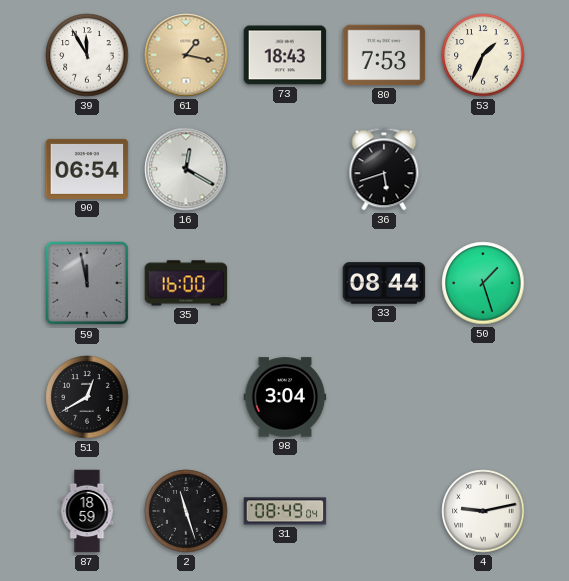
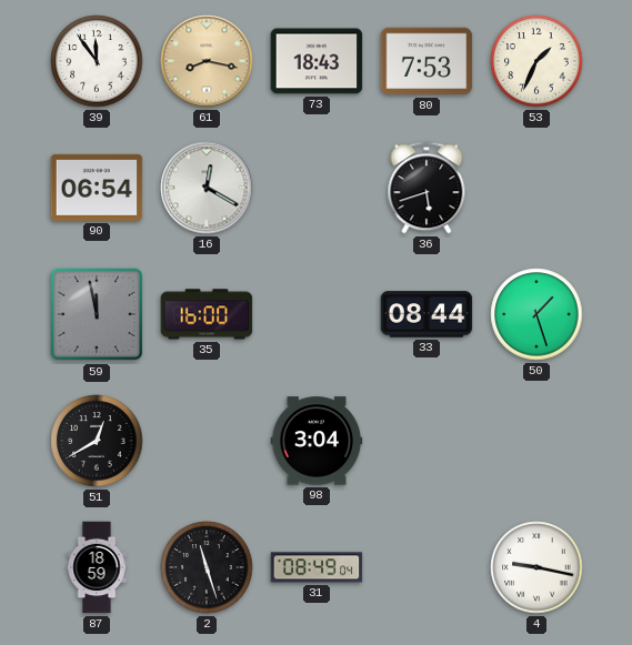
39: 11:55 -> 11:54
61: 1:17 -> 8:17
4: 9:13 -> 9:17
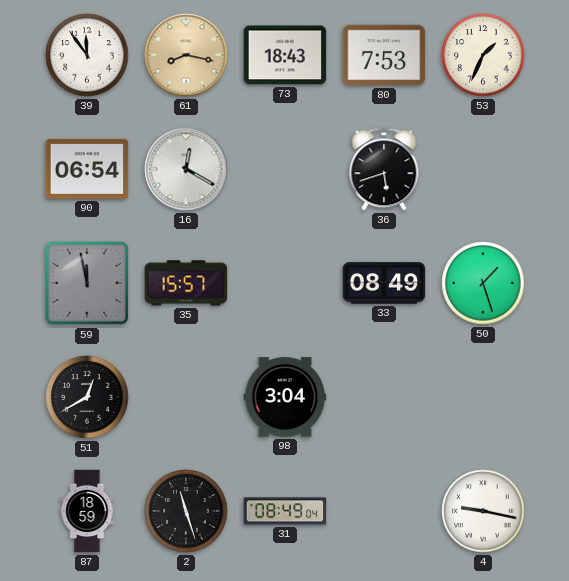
35: 16:00 -> 15:57
33: 08:44 -> 08:49
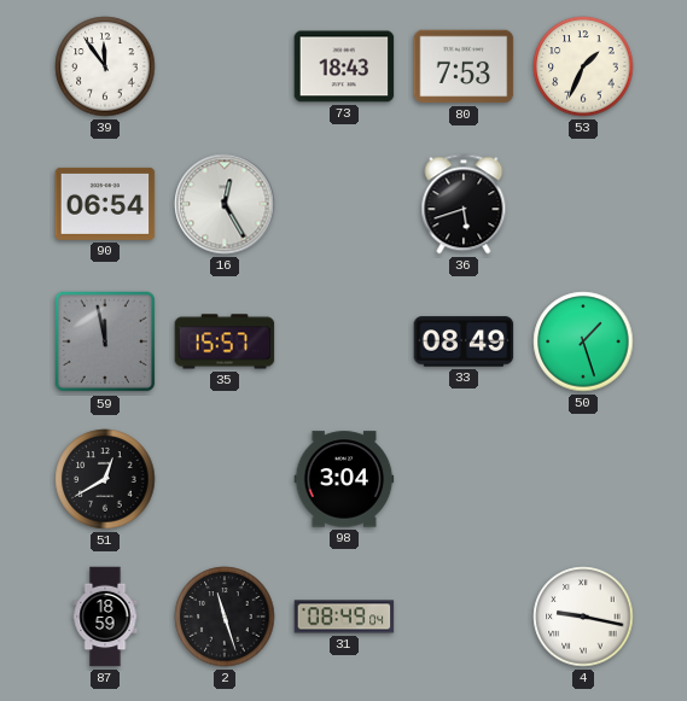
61: 8:17 -> none
16: 12:20 -> 12:25
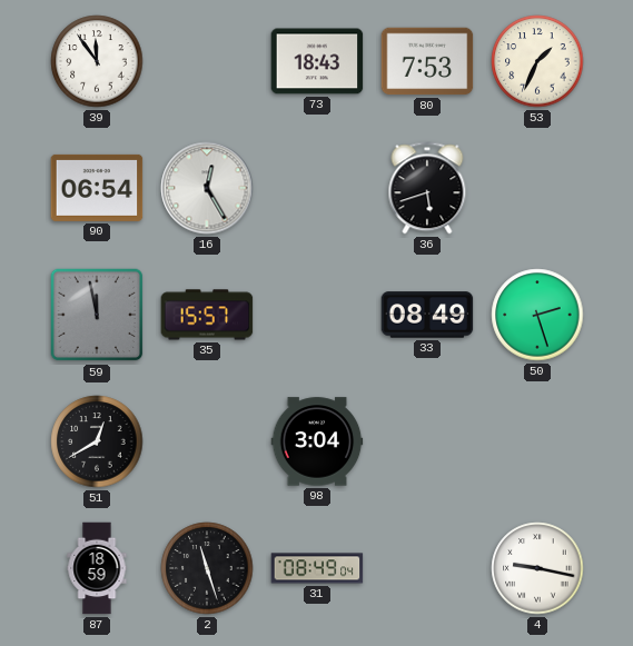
50: 1:27 -> 2:27
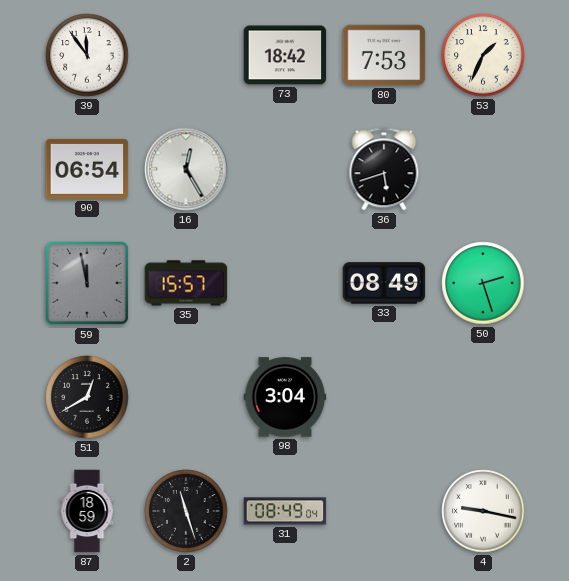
73: 18:43 -> 18:42
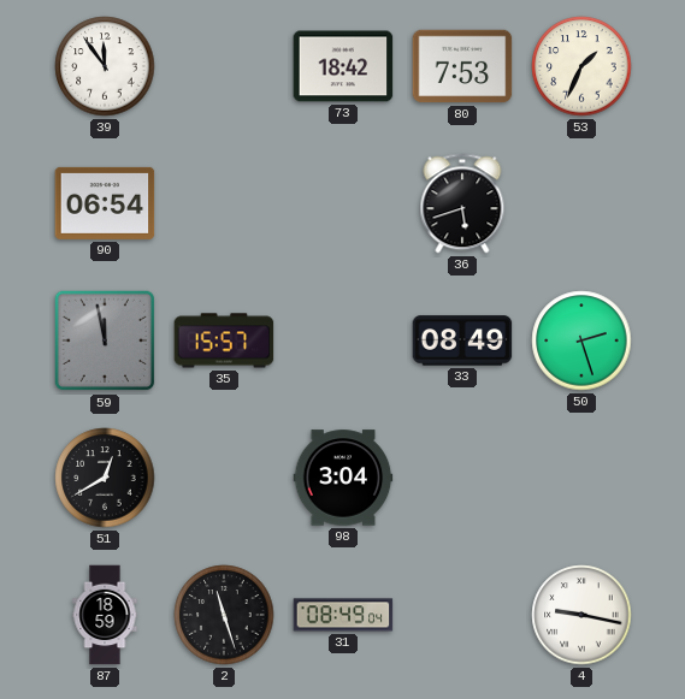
16: 12:25 -> none
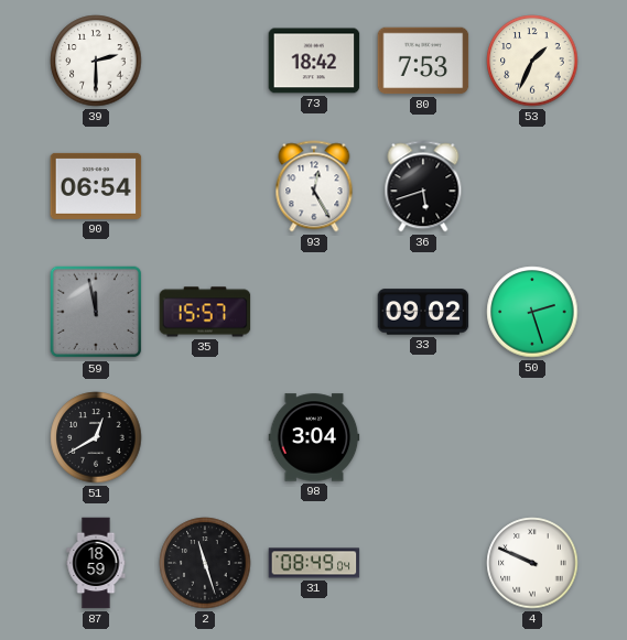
39: 11:54 -> 2:30
93: none -> 12:25
33: 08:49 -> 09:02
4: 9:17 -> 9:49
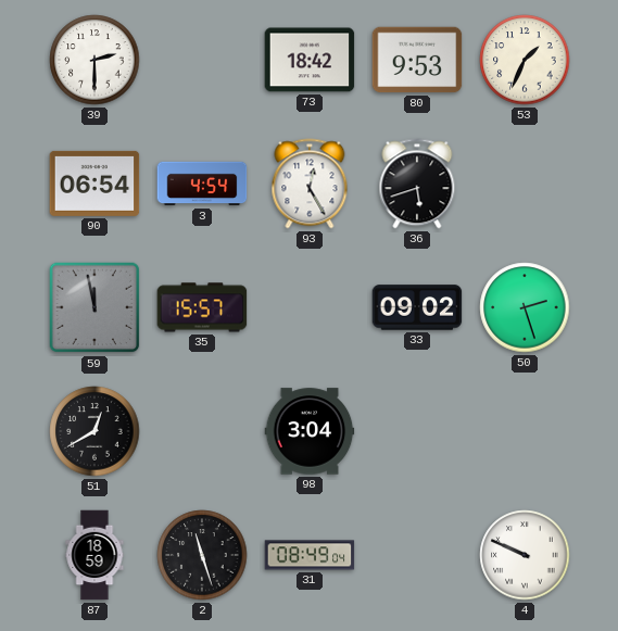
80: 7:53 -> 9:53
3: none -> 4:54
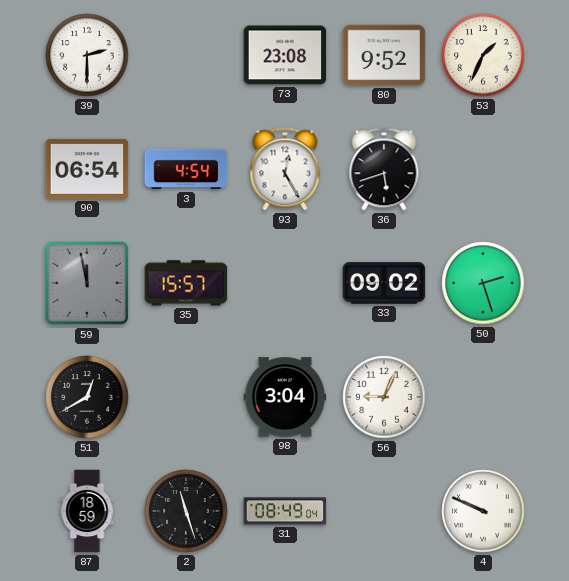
73: 18:42 -> 23:08
80: 9:53 -> 9:52
56: none -> 9:04
